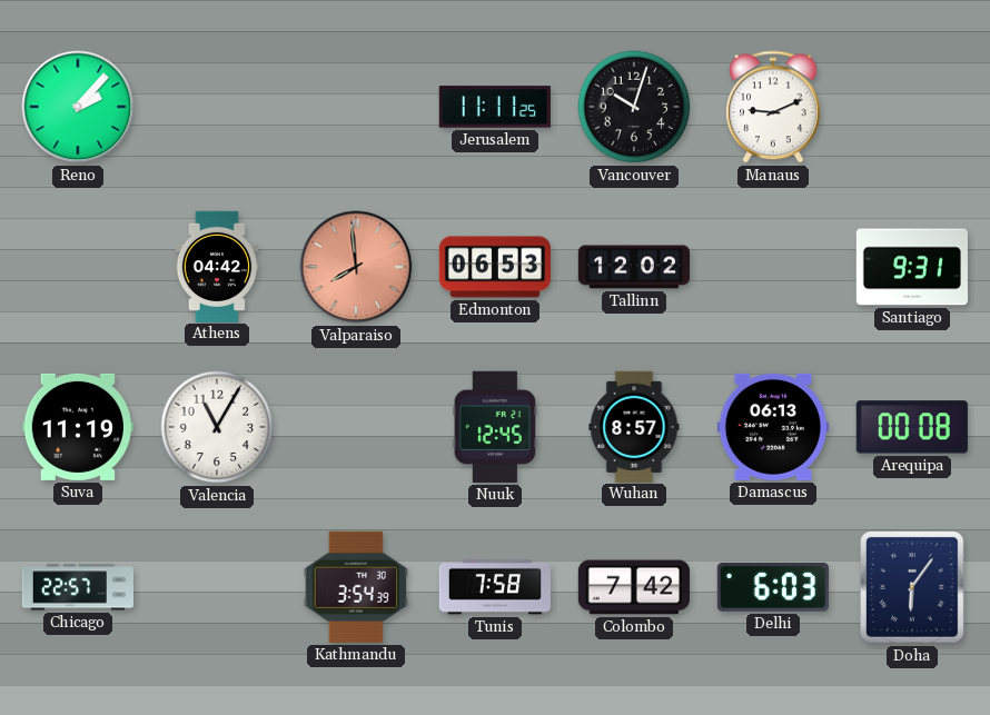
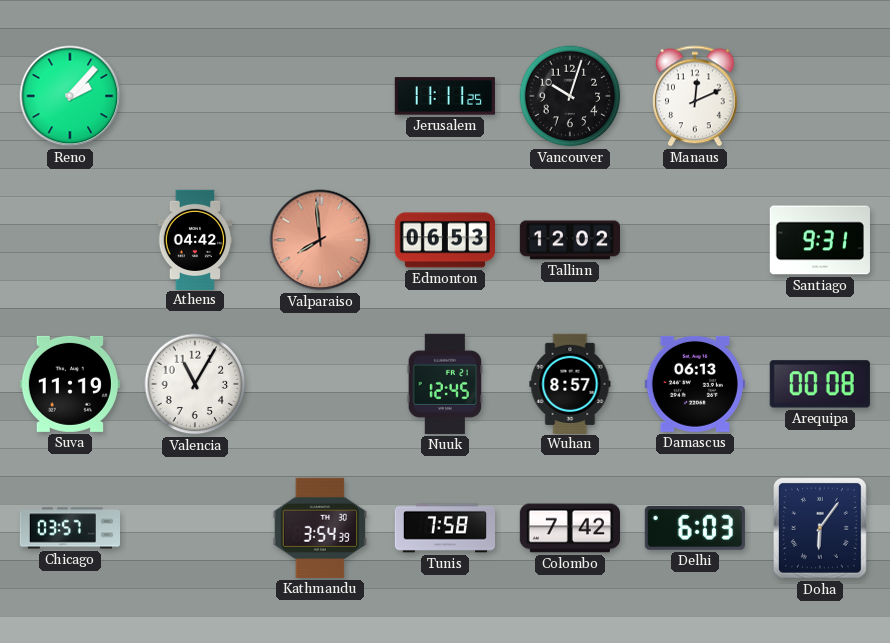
Manaus: 9:11 -> 12:11
Chicago: 22:57 -> 03:57
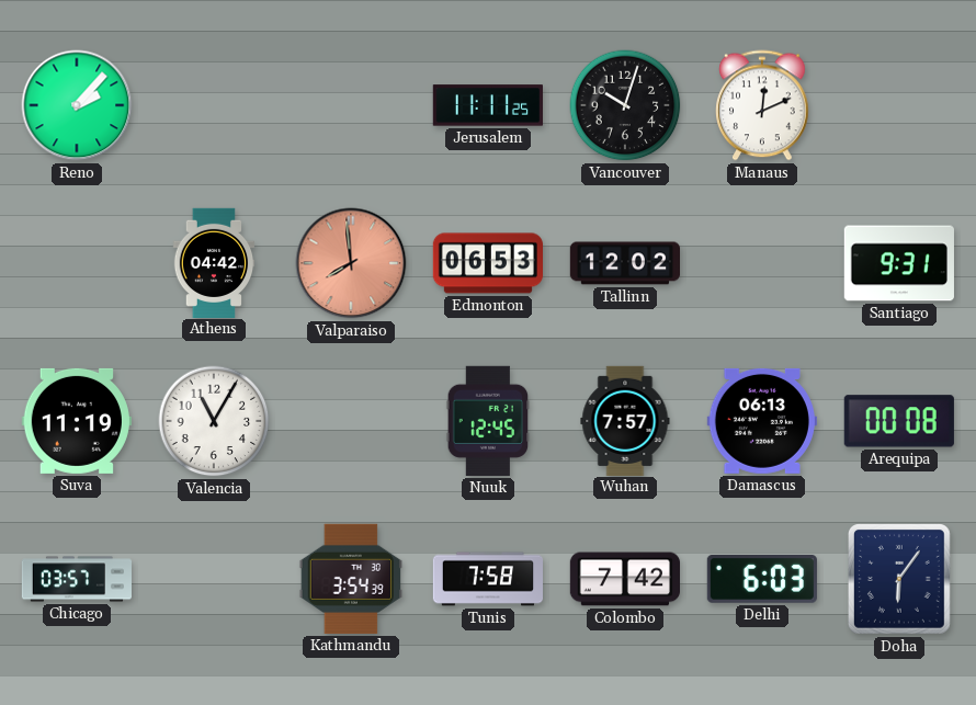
Wuhan: 8:57 -> 7:57
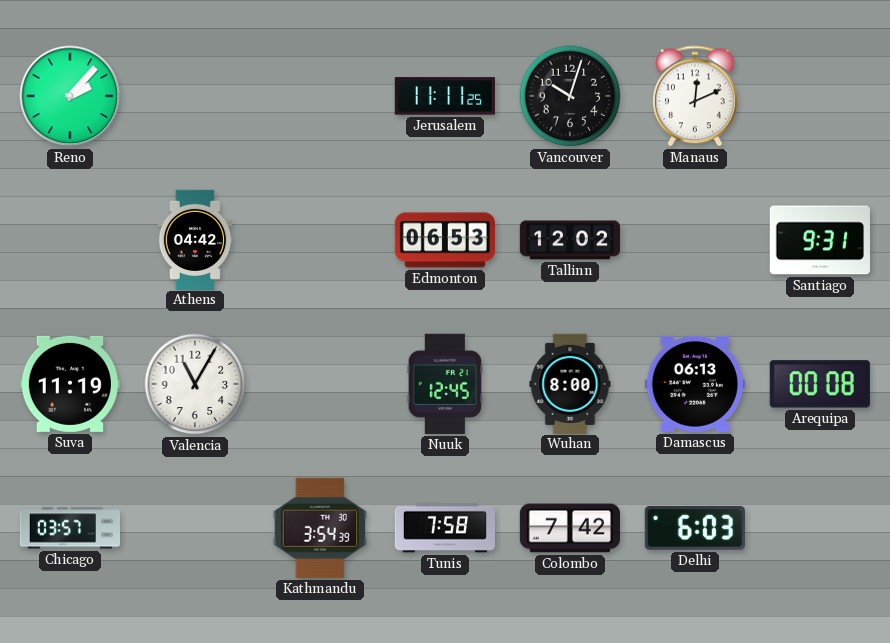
Valparaiso: 7:59 -> none
Wuhan: 7:57 -> 8:00
Doha: 6:06 -> none
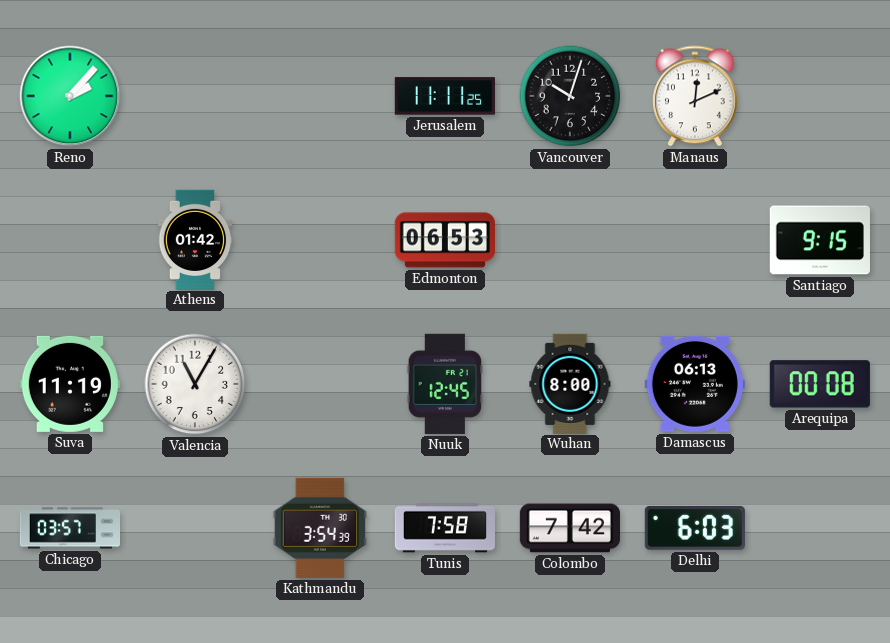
Athens: 04:42 -> 01:42
Tallinn: 12:02 -> none
Santiago: 9:31 -> 9:15
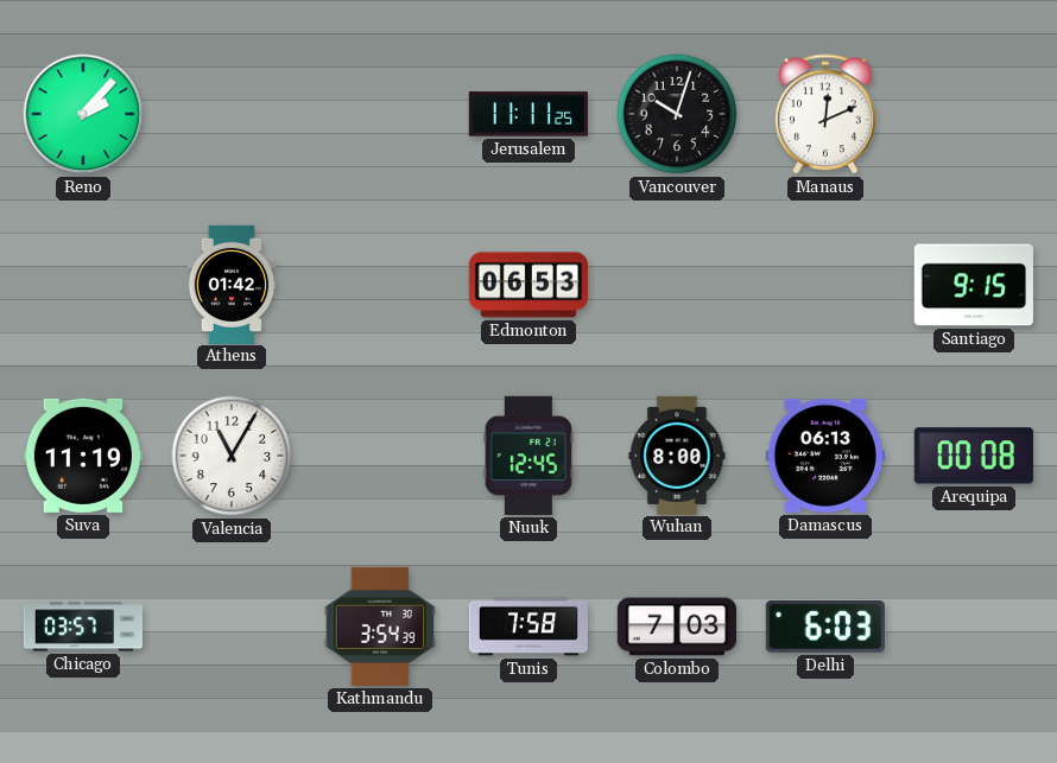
Colombo: 7:42 -> 7:03
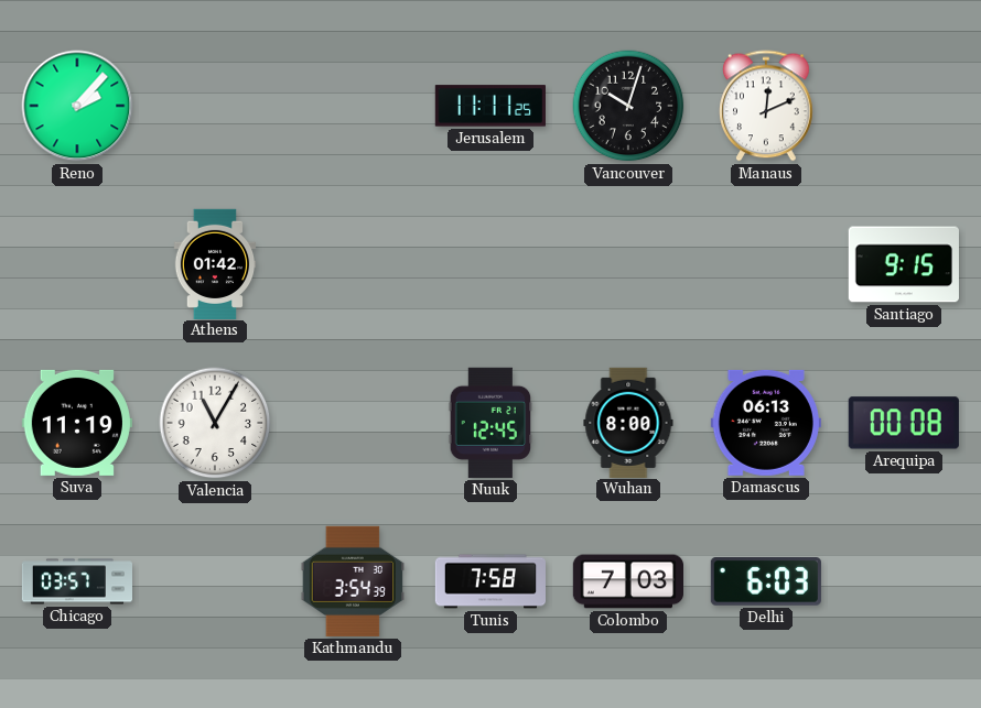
Edmonton: 06:53 -> none
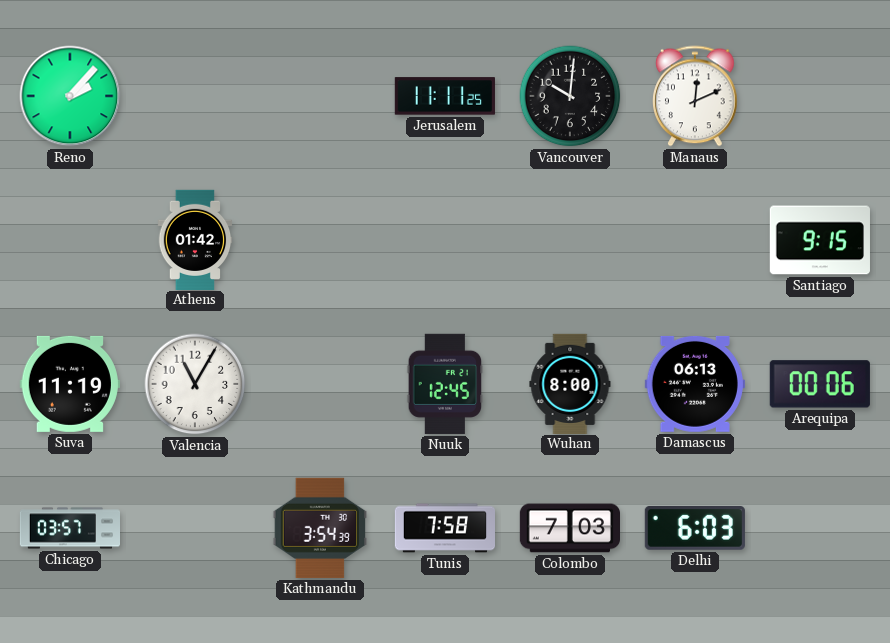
Vancouver: 10:03 -> 10:01
Arequipa: 00:08 -> 00:06
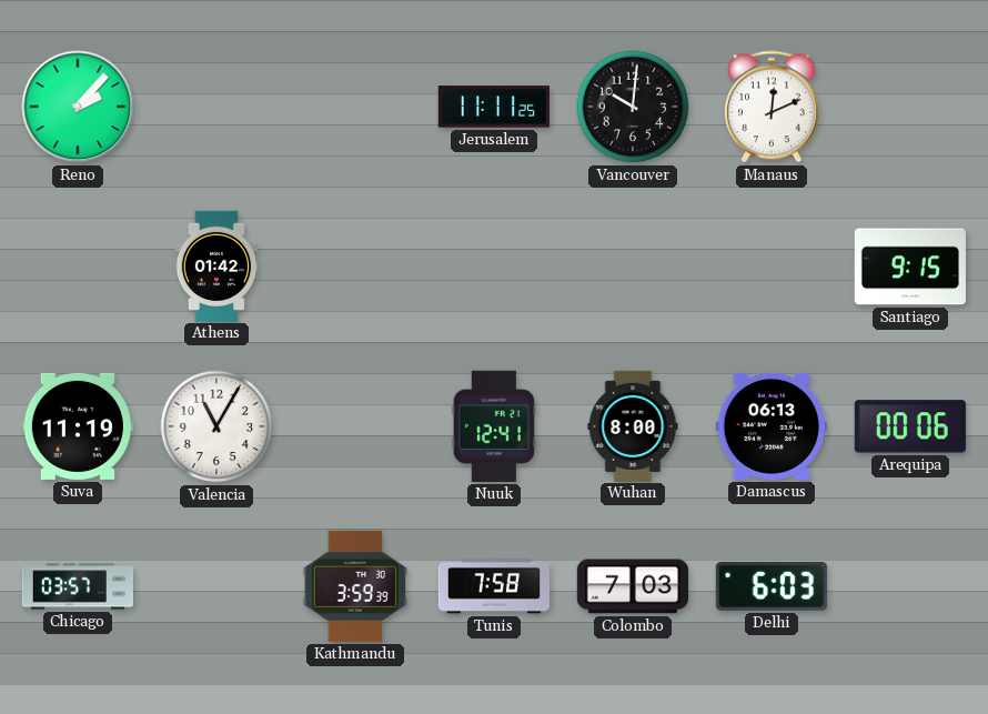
Nuuk: 12:45 -> 12:41
Kathmandu: 3:54 -> 3:59
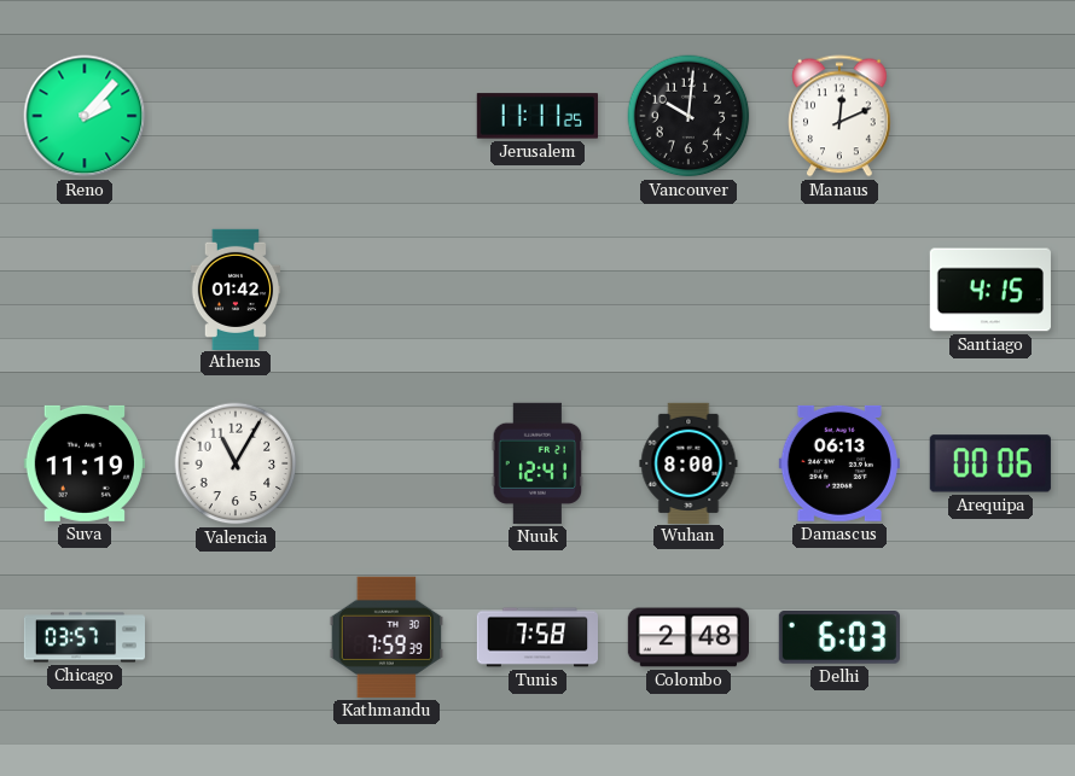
Santiago: 9:15 -> 4:15
Kathmandu: 3:59 -> 7:59
Colombo: 7:03 -> 2:48
